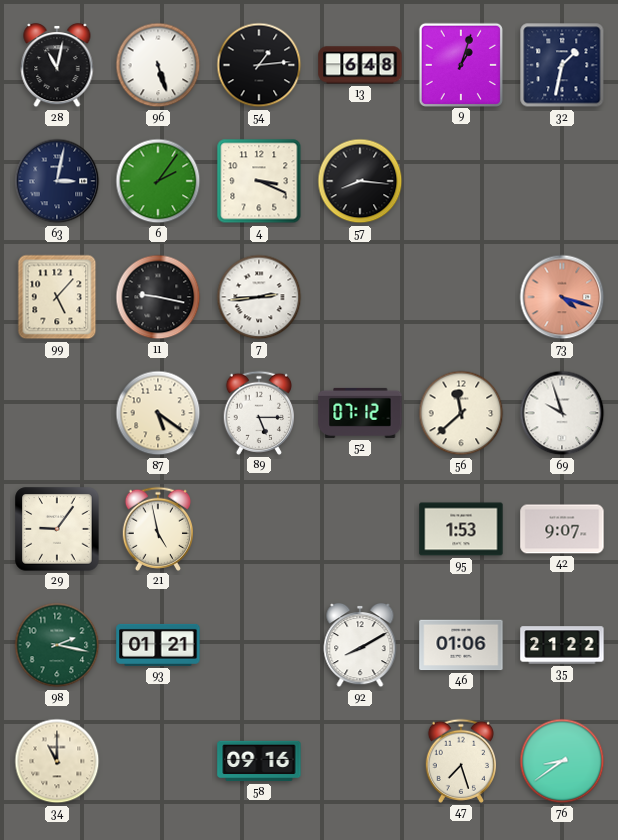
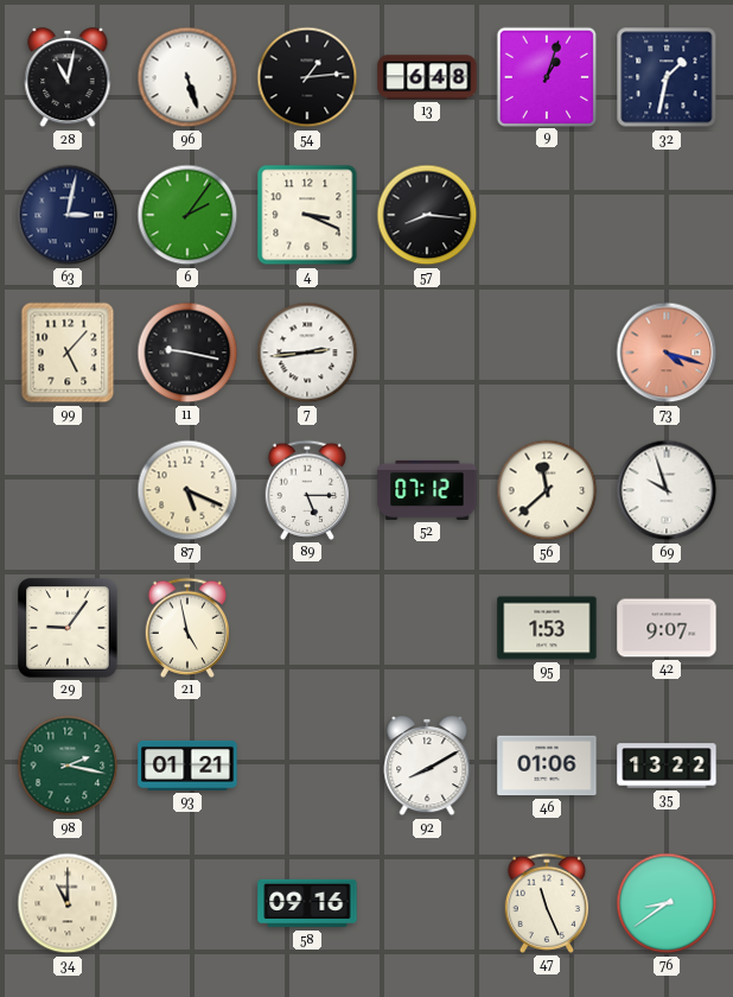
87: 5:21 -> 5:19
35: 21:22 -> 13:22
47: 7:27 -> 11:26
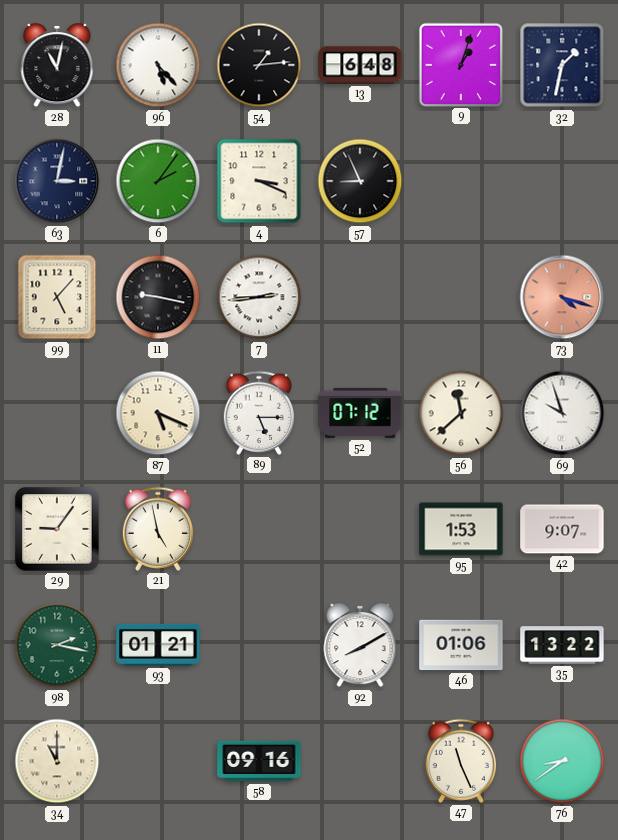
96: 5:27 -> 5:23
57: 8:16 -> 8:56
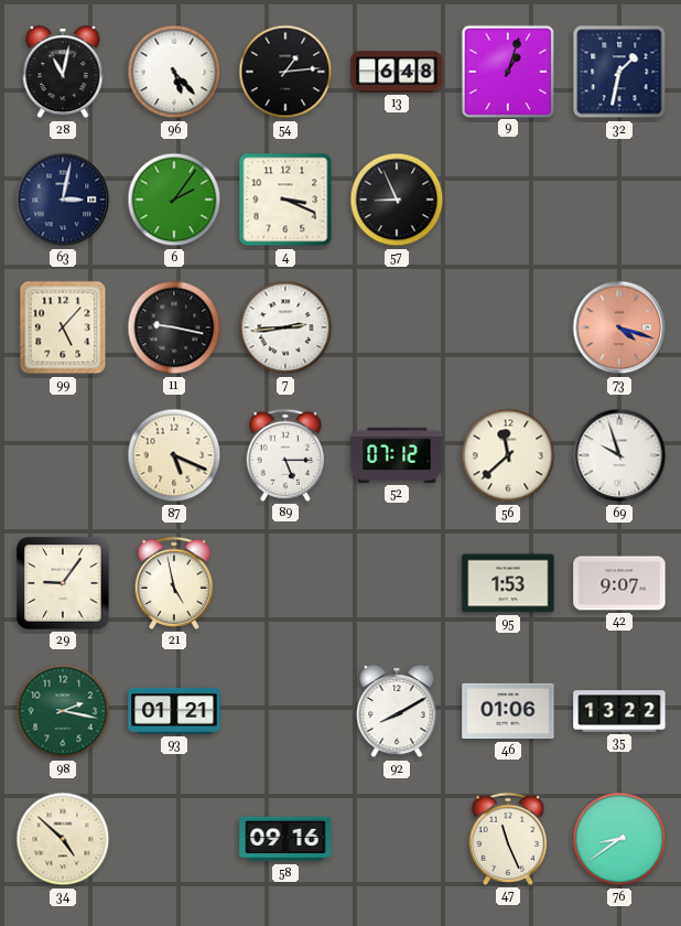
34: 11:00 -> 4:52
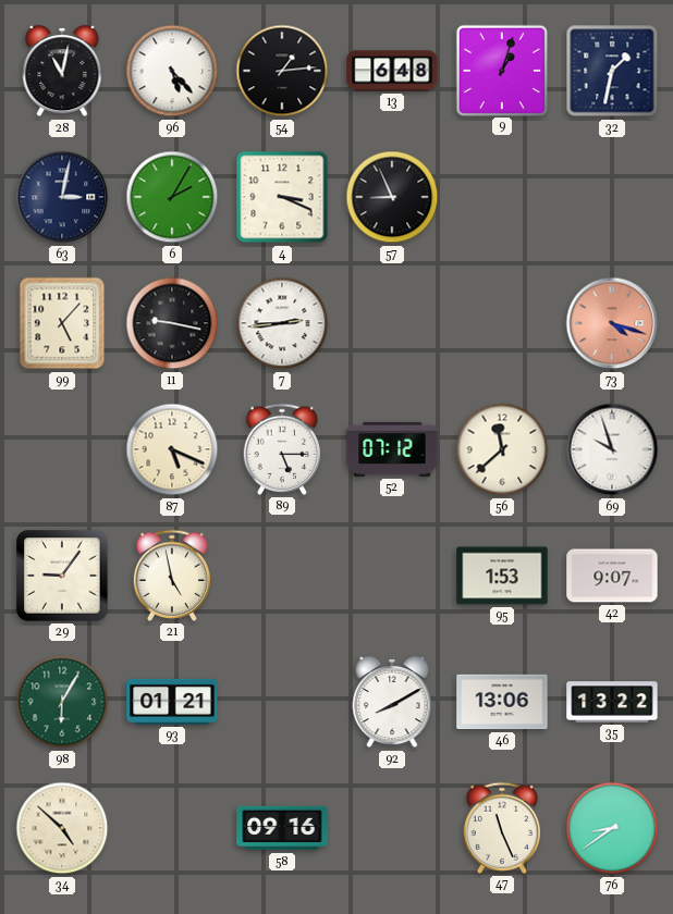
6: 2:06 -> 2:05
98: 2:17 -> 6:05
46: 01:06 -> 13:06
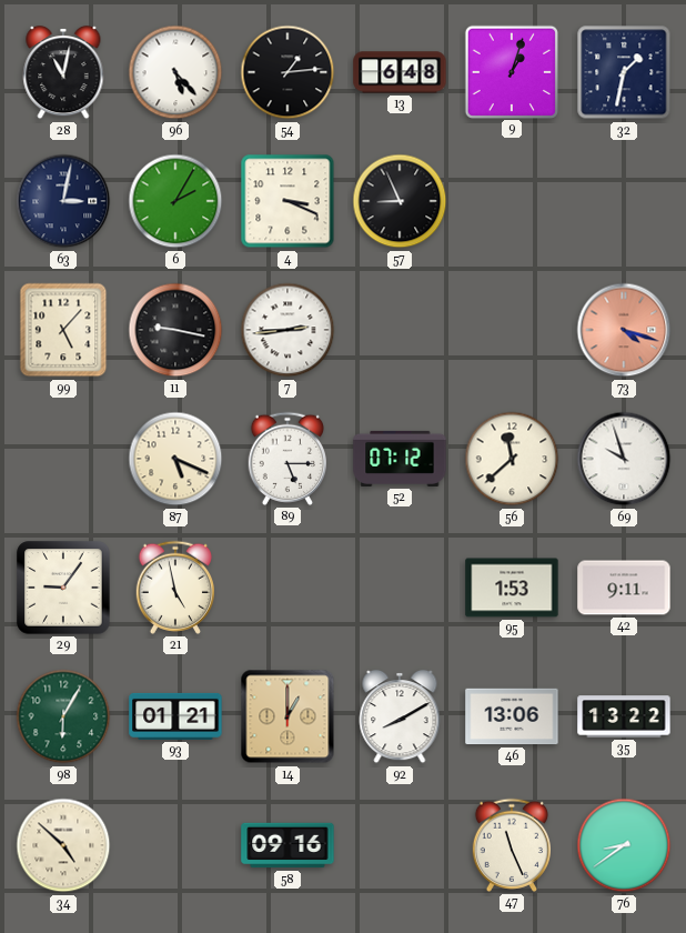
42: 9:07 -> 9:11
14: none -> 1:00
